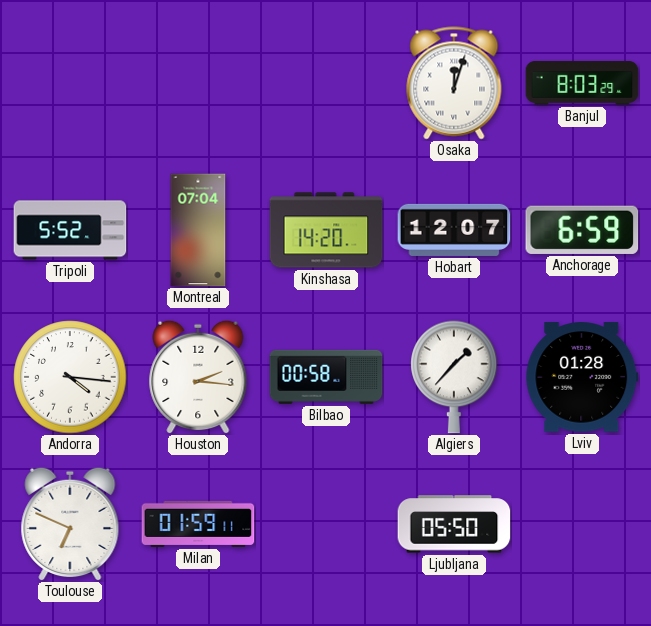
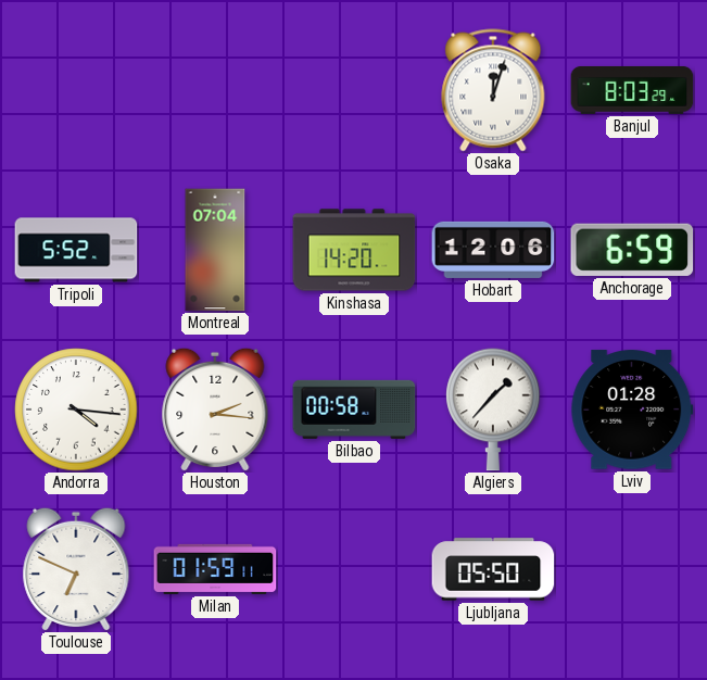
Hobart: 12:07 -> 12:06
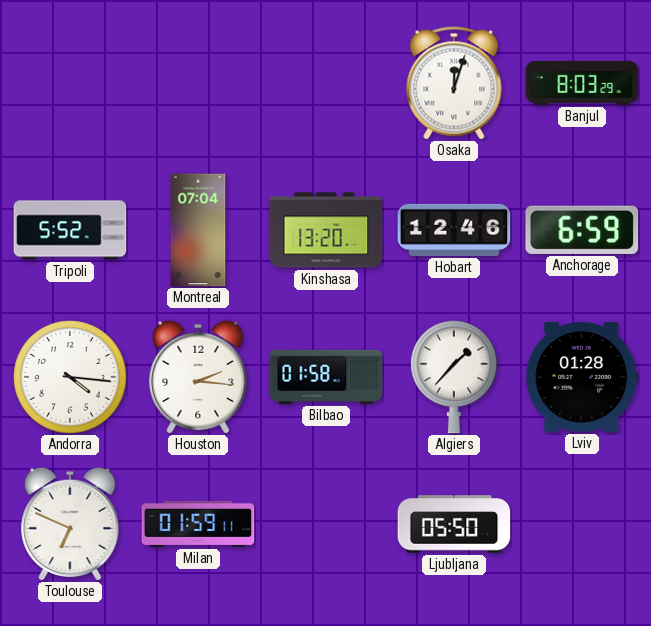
Kinshasa: 14:20 -> 13:20
Hobart: 12:06 -> 12:46
Bilbao: 00:58 -> 01:58
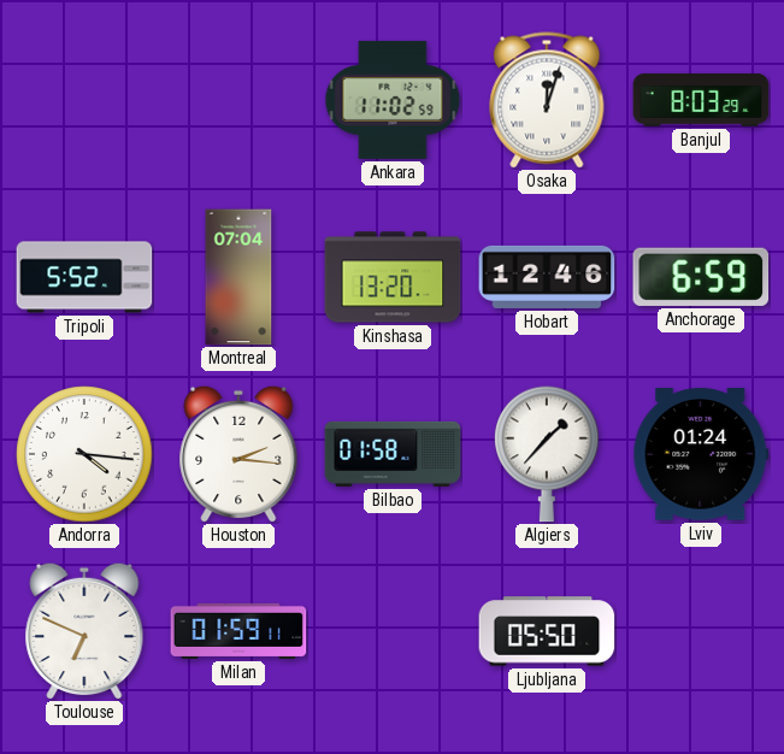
Ankara: none -> 11:02
Lviv: 01:28 -> 01:24
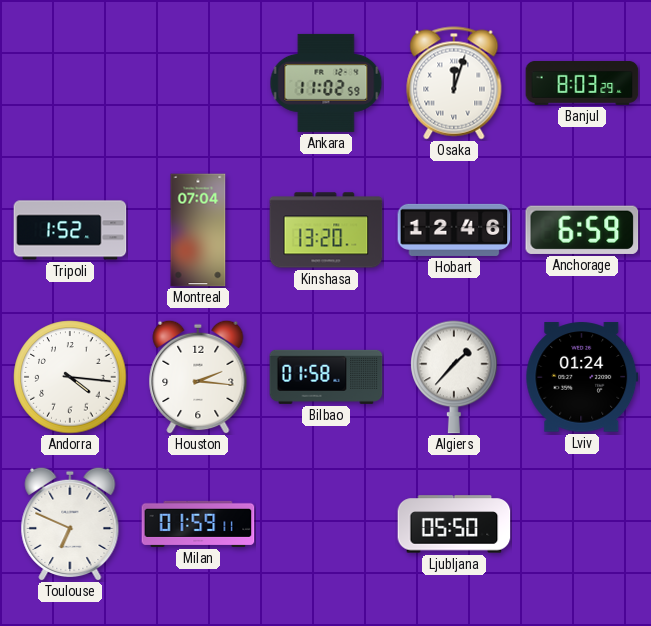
Tripoli: 5:52 -> 1:52
